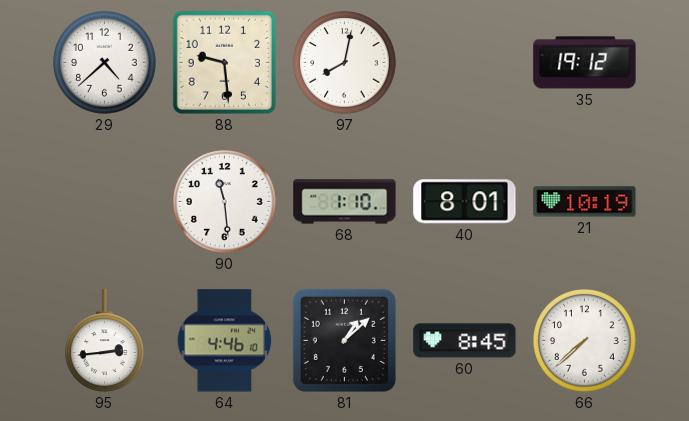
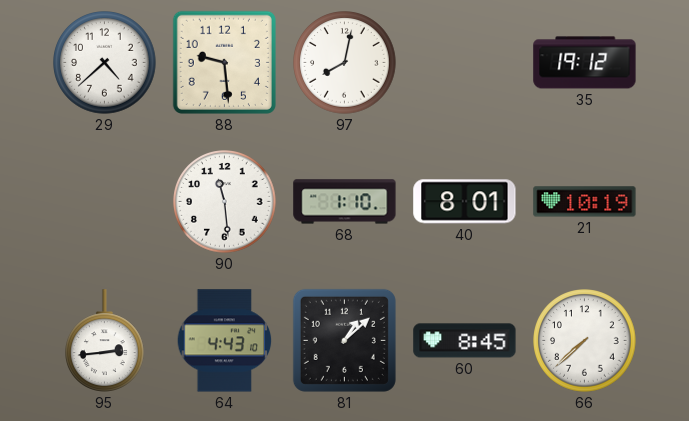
64: 4:46 -> 4:43
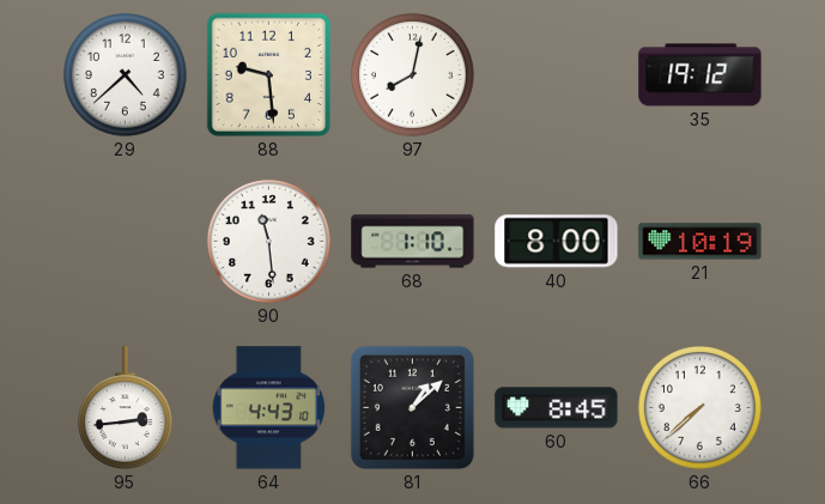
40: 8:01 -> 8:00
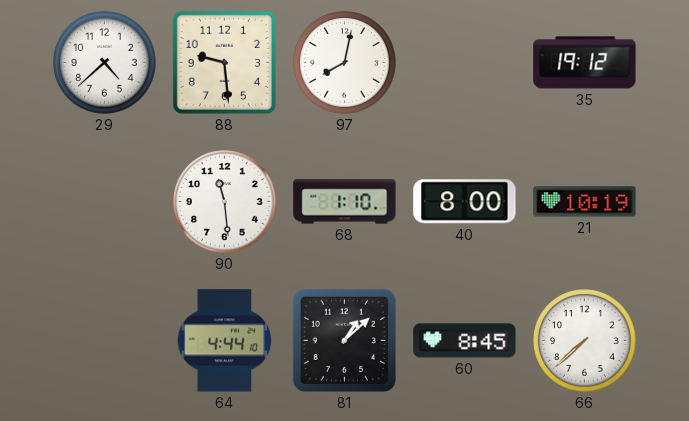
95: 2:44 -> none
64: 4:43 -> 4:44
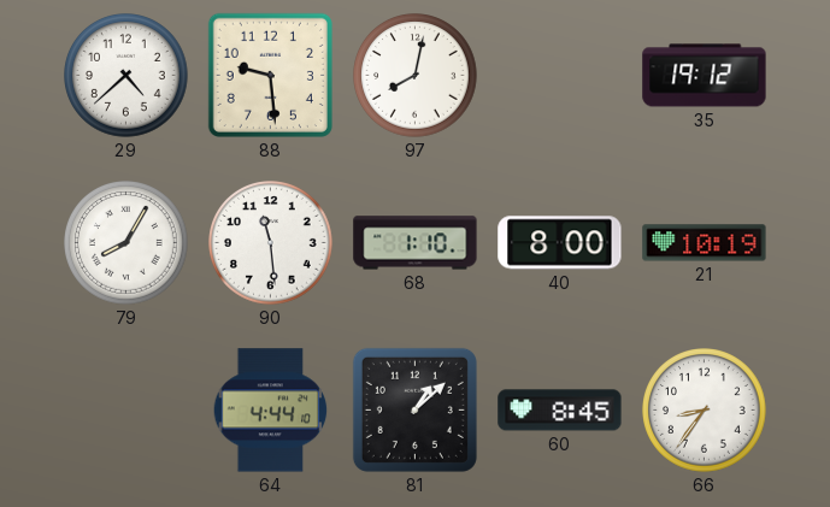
79: none -> 8:05
66: 7:38 -> 8:36
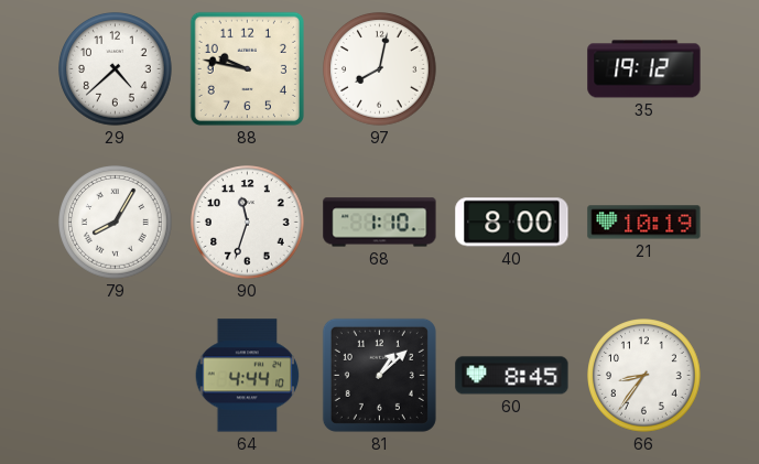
88: 9:29 -> 9:47
90: 11:29 -> 11:33
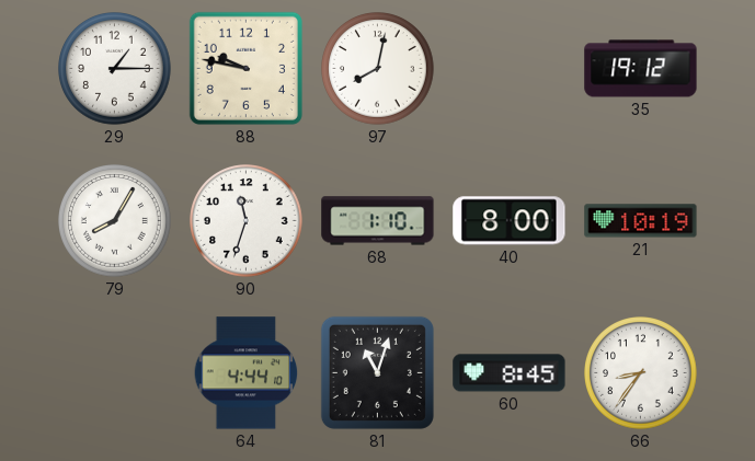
29: 4:38 -> 1:15
81: 1:08 -> 11:03
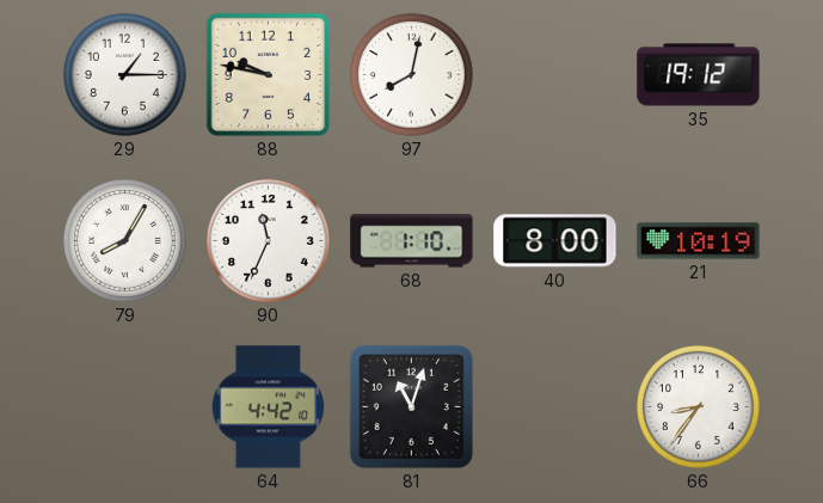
90: 11:33 -> 11:34
64: 4:44 -> 4:42
60: 8:45 -> none
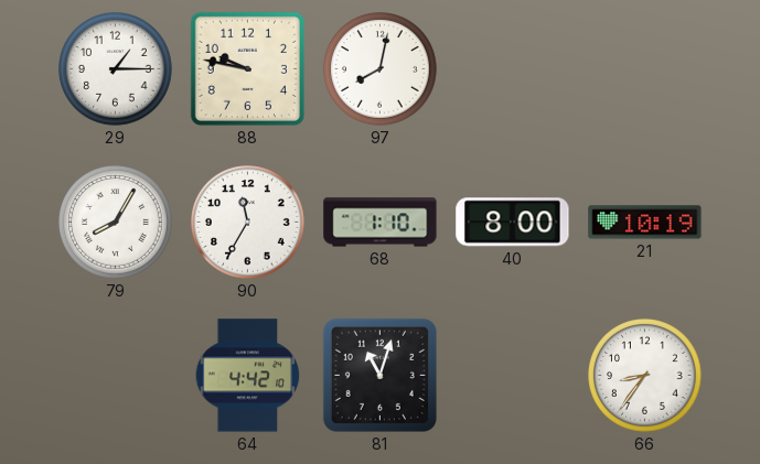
35: 19:12 -> none
90: 11:34 -> 11:35
